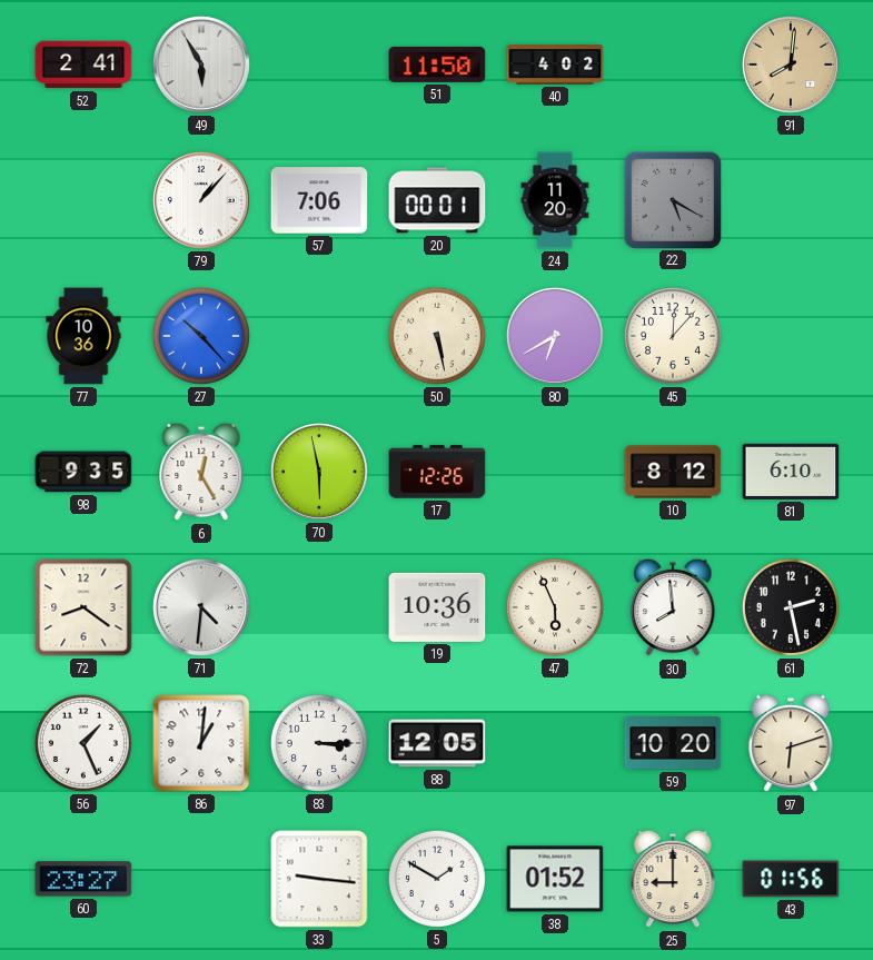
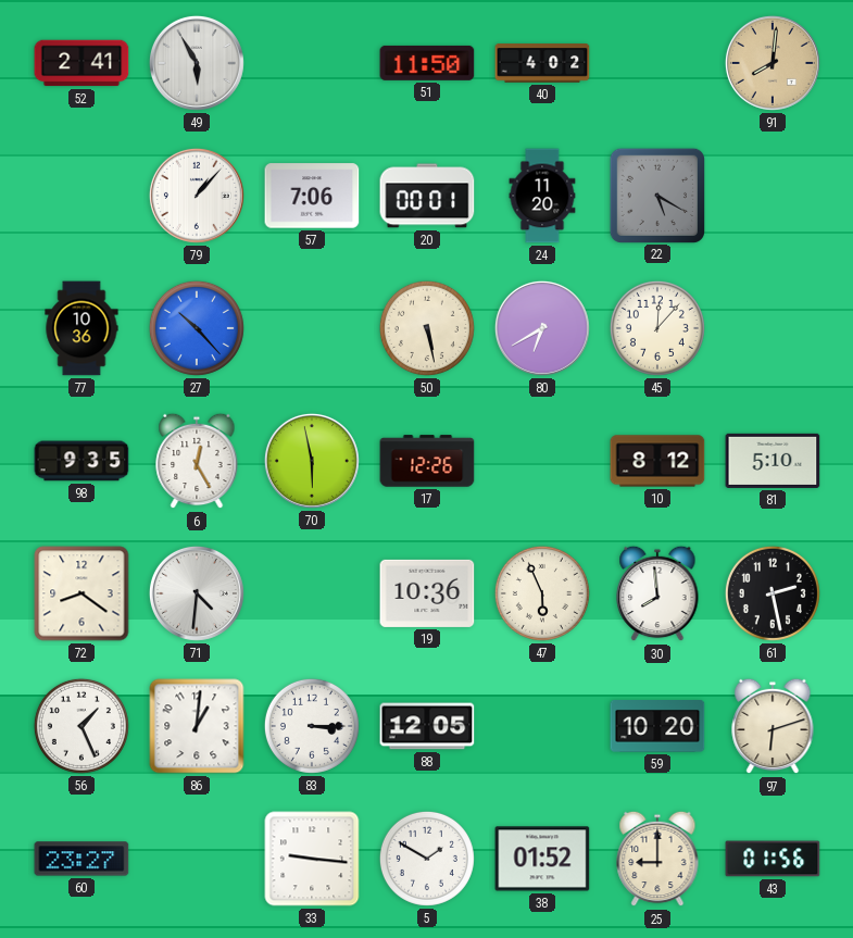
81: 6:10 -> 5:10
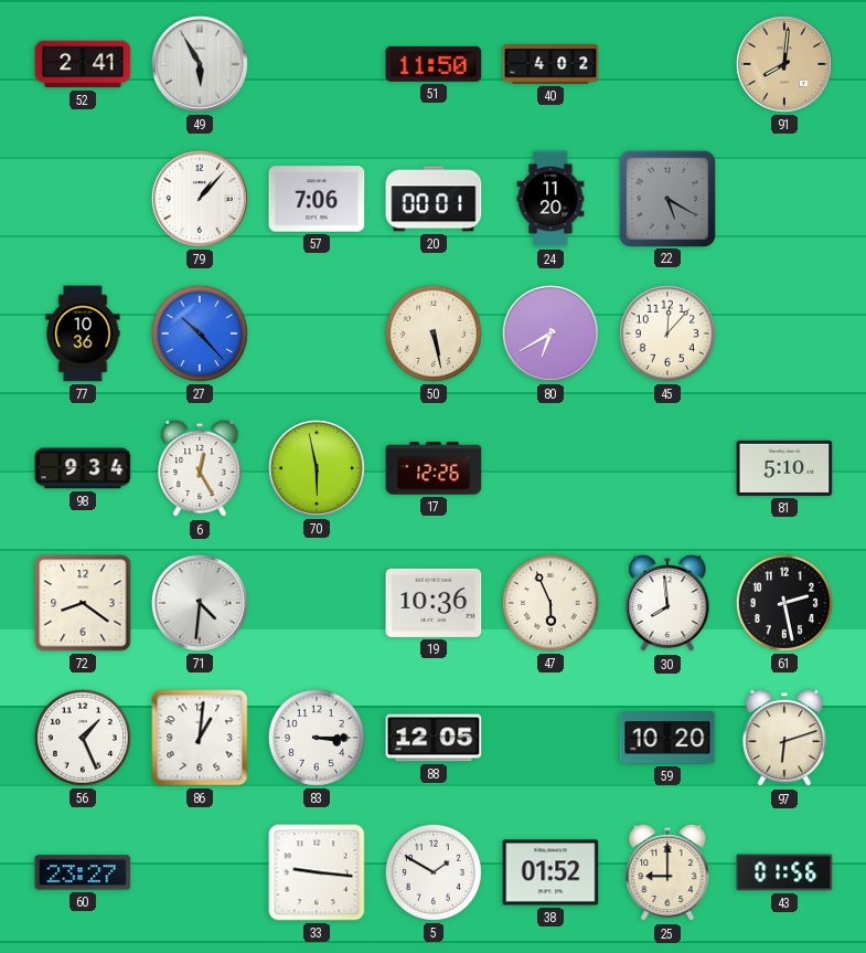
98: 9:35 -> 9:34
10: 8:12 -> none
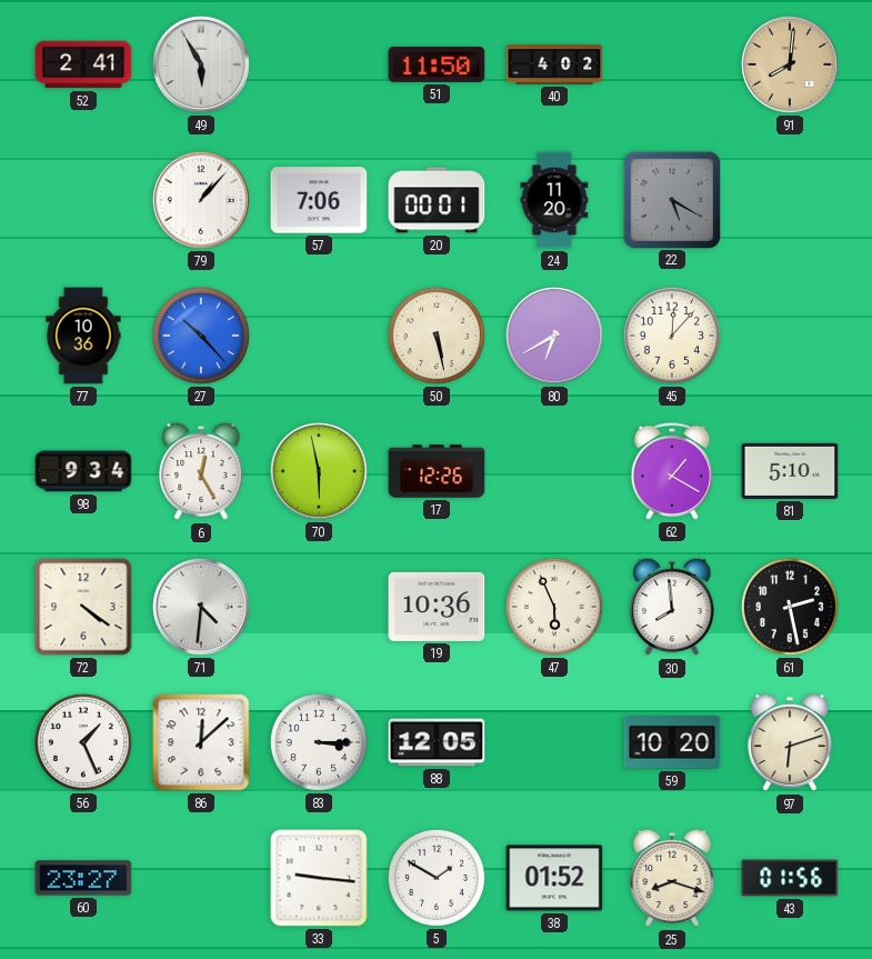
62: none -> 1:20
72: 8:21 -> 4:21
86: 1:01 -> 12:08
25: 9:00 -> 8:18
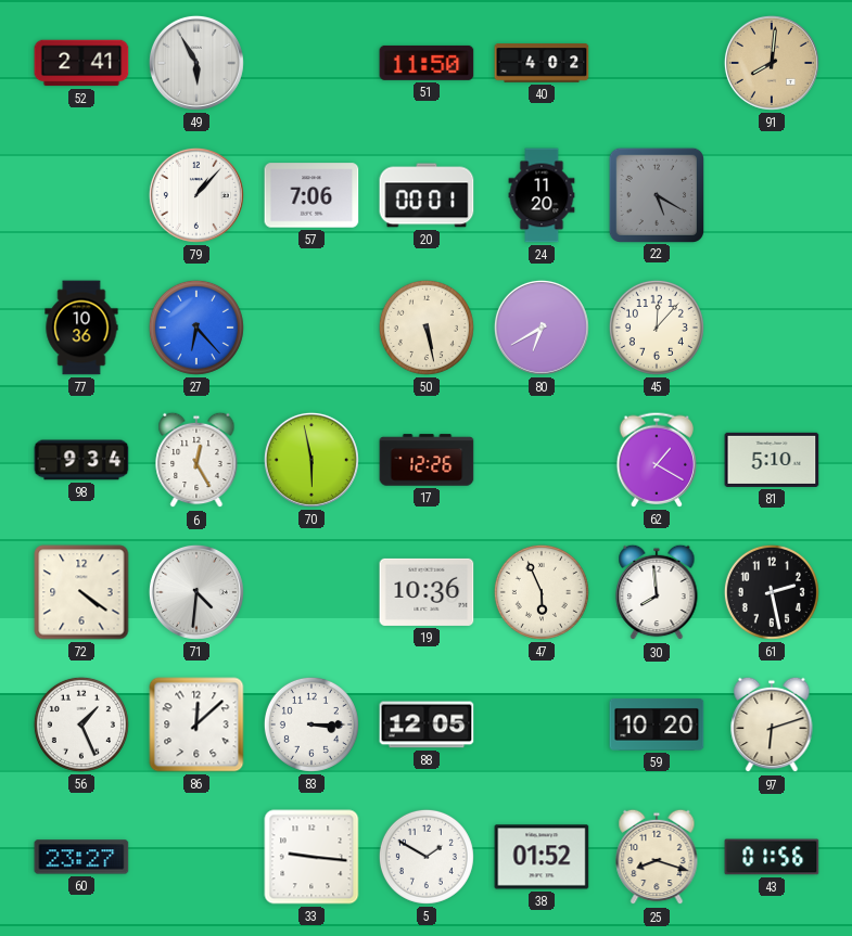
27: 10:23 -> 6:23
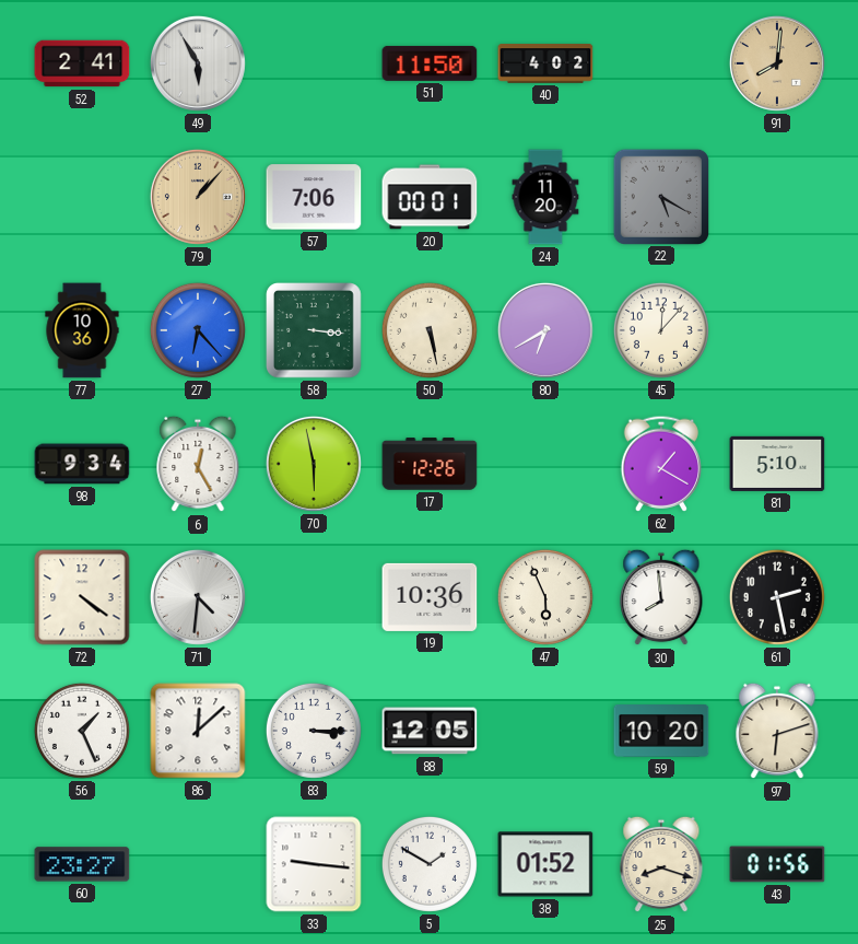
79 dial: white -> champagne
58: none -> 3:16
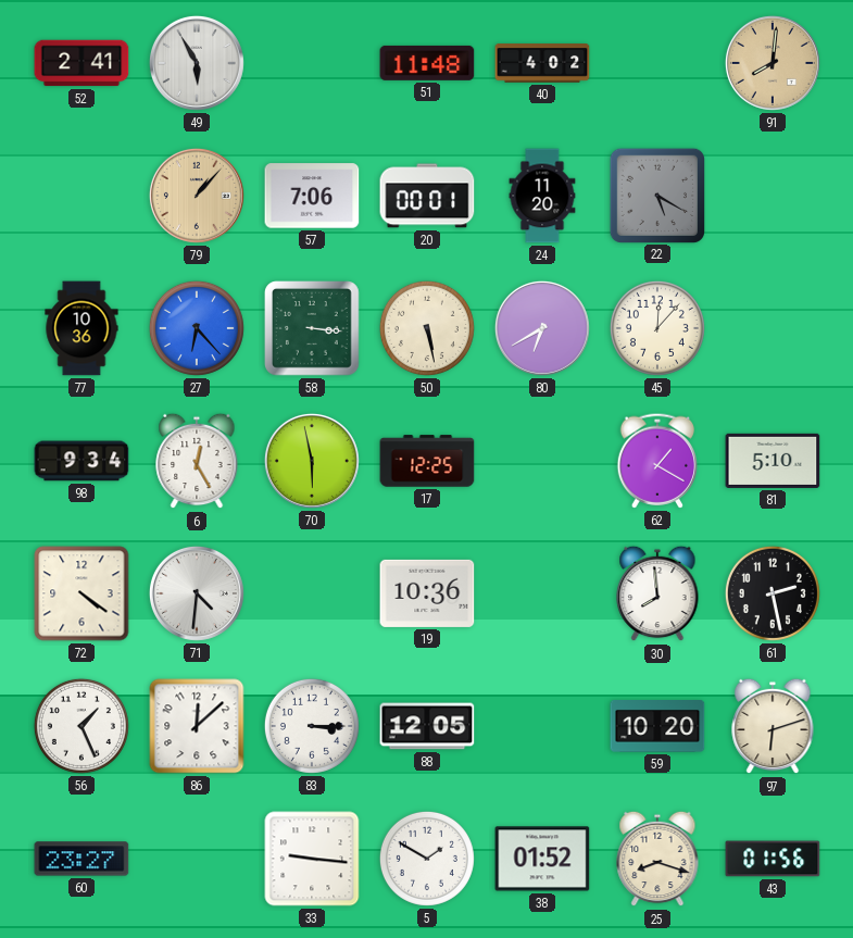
51: 11:50 -> 11:48
17: 12:26 -> 12:25
47: 5:56 -> none
